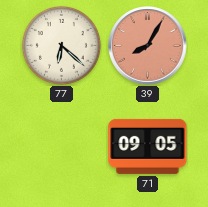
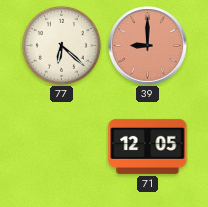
39: 8:05 -> 9:00
71: 09:05 -> 12:05
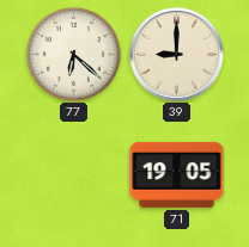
39 dial: salmon -> cream
71: 12:05 -> 19:05
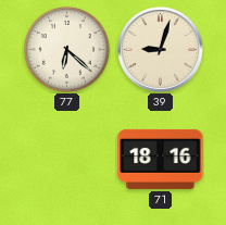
39: 9:00 -> 9:03
71: 19:05 -> 18:16
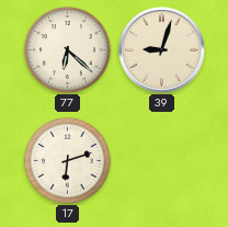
17: none -> 6:12
71: 18:16 -> none
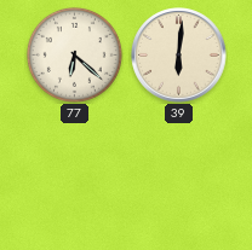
39: 9:03 -> 6:01
17: 6:12 -> none
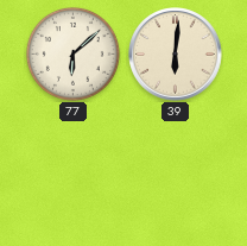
77: 6:22 -> 6:08
